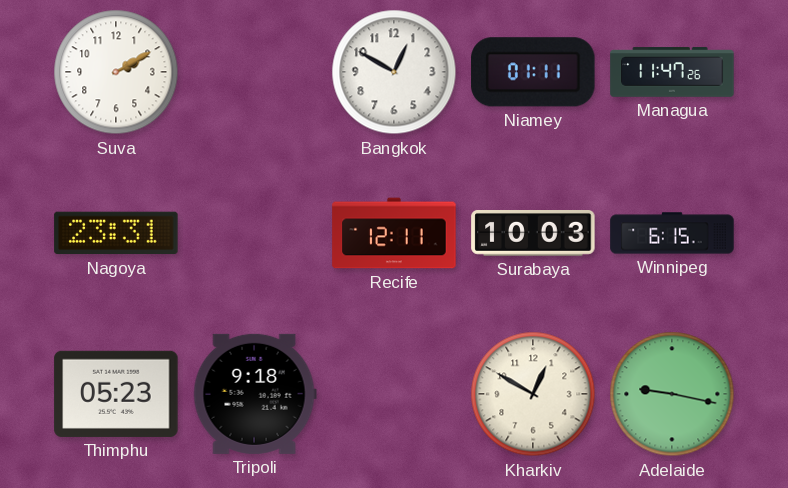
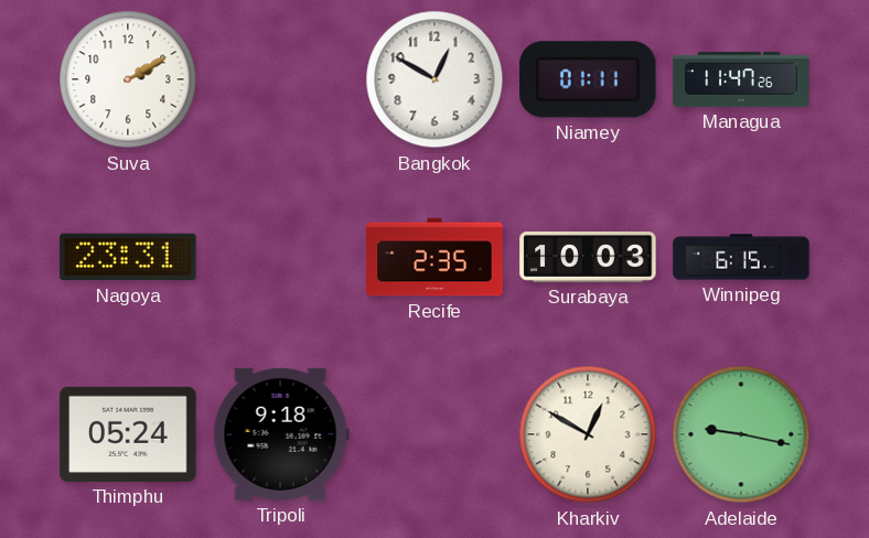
Recife: 12:11 -> 2:35
Thimphu: 05:23 -> 05:24
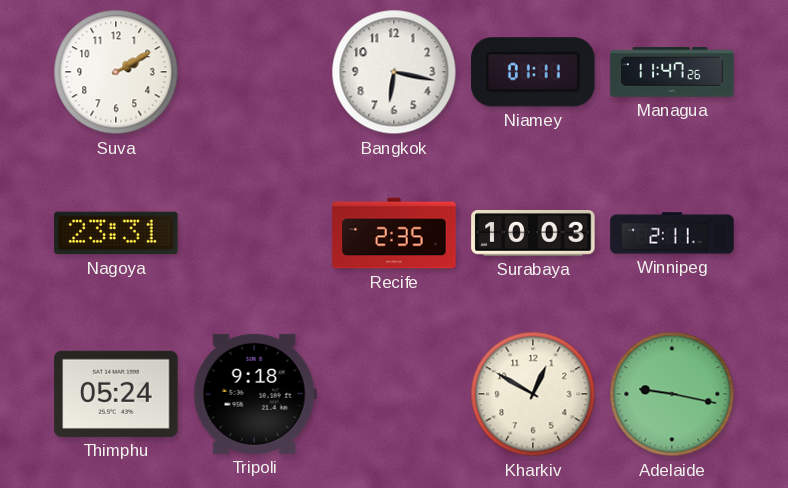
Bangkok: 12:50 -> 6:17
Winnipeg: 6:15 -> 2:11
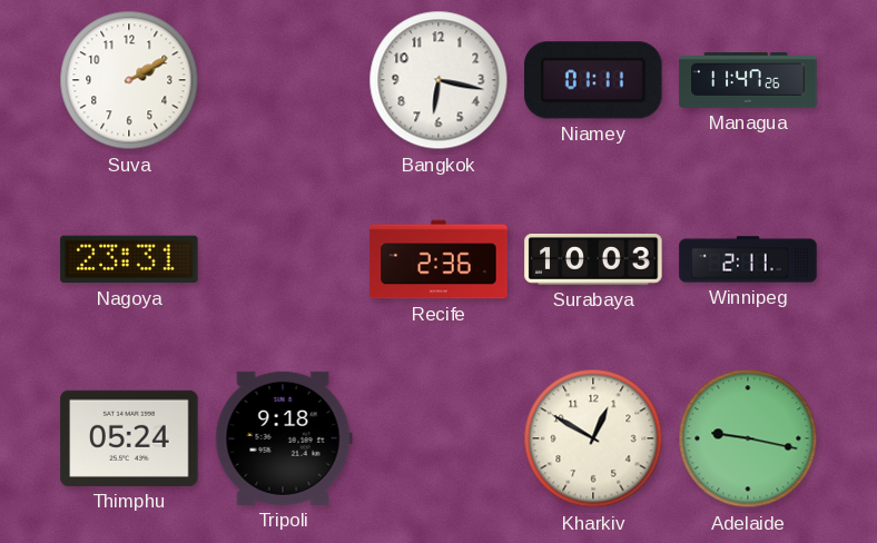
Recife: 2:35 -> 2:36
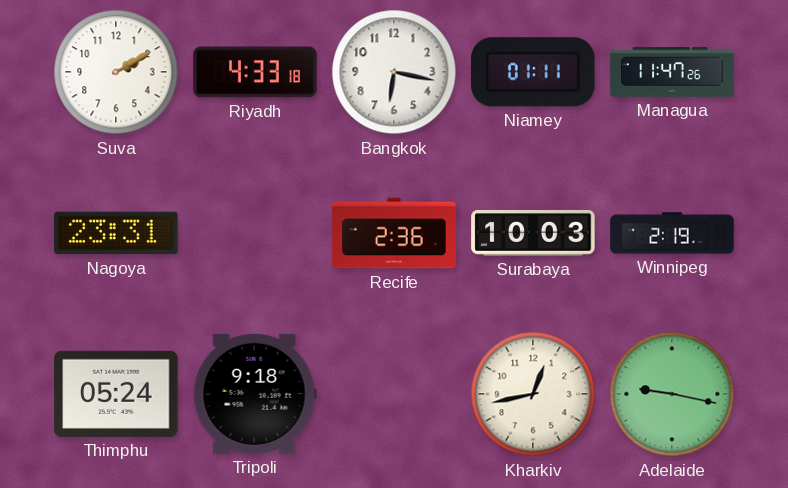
Riyadh: none -> 4:33
Winnipeg: 2:11 -> 2:19
Kharkiv: 12:50 -> 12:43
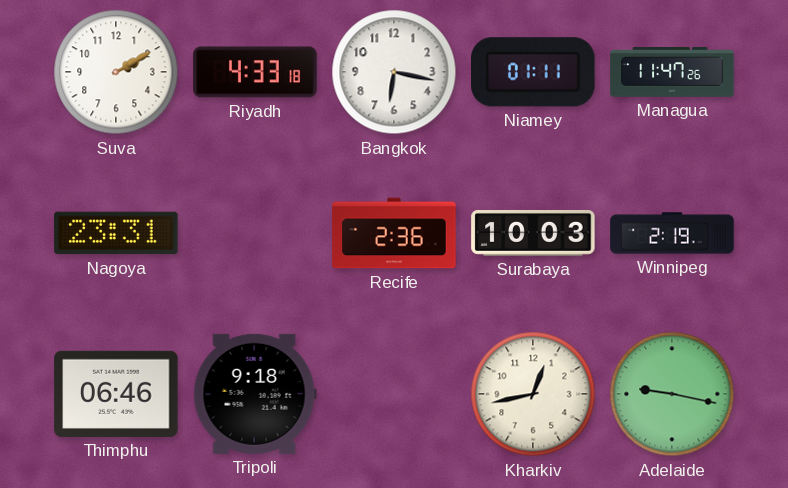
Thimphu: 05:24 -> 06:46
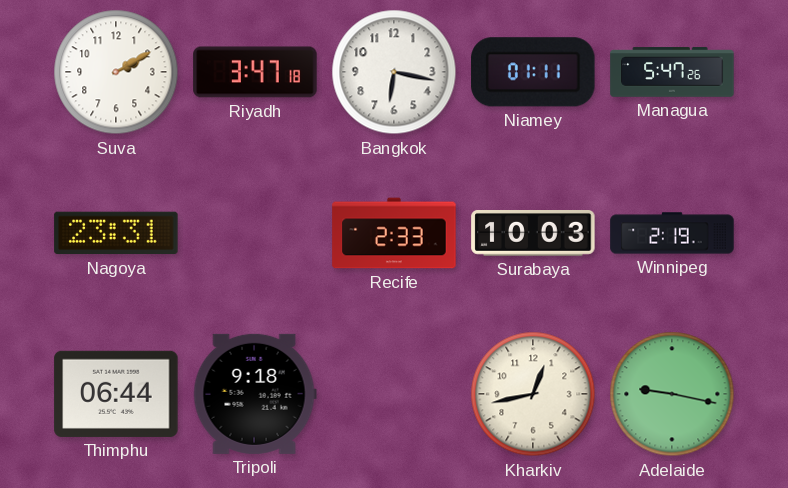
Riyadh: 4:33 -> 3:47
Managua: 11:47 -> 5:47
Recife: 2:36 -> 2:33
Thimphu: 06:46 -> 06:44
